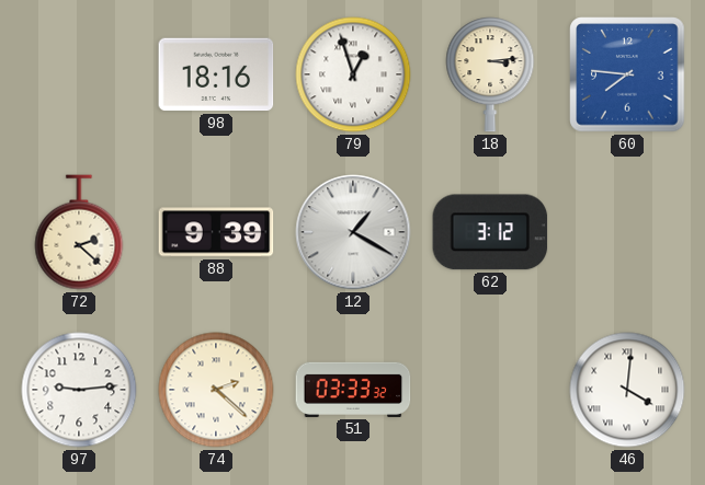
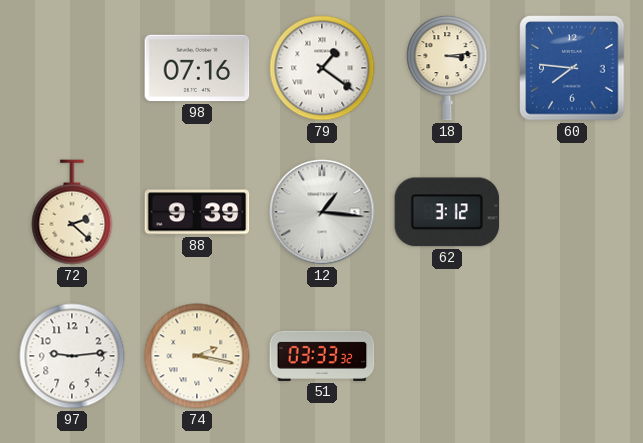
98: 18:16 -> 07:16
79: 12:57 -> 1:21
12: 1:20 -> 1:16
74: 2:22 -> 2:17
46: 4:01 -> none
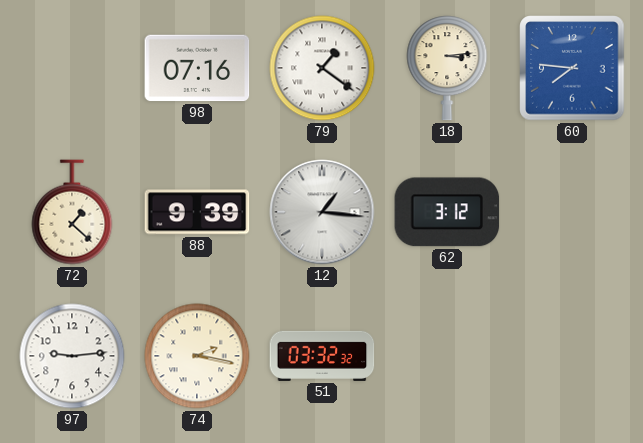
72: 2:22 -> 1:22
51: 03:33 -> 03:32
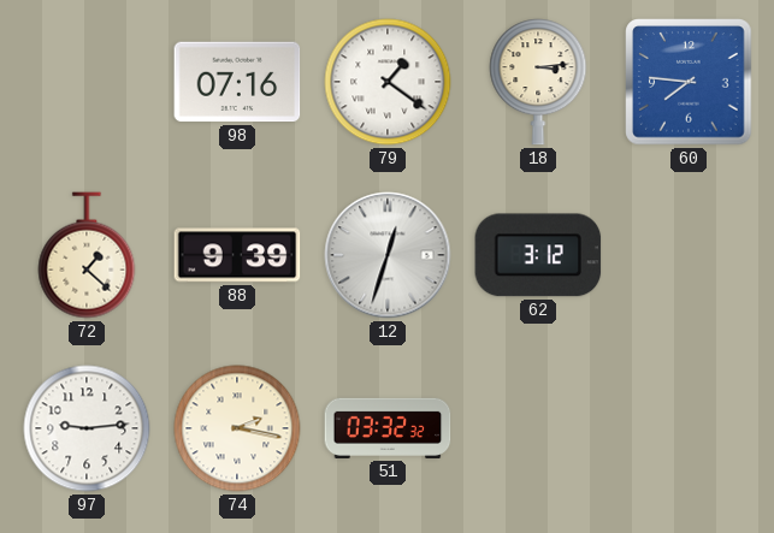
12: 1:16 -> 12:33
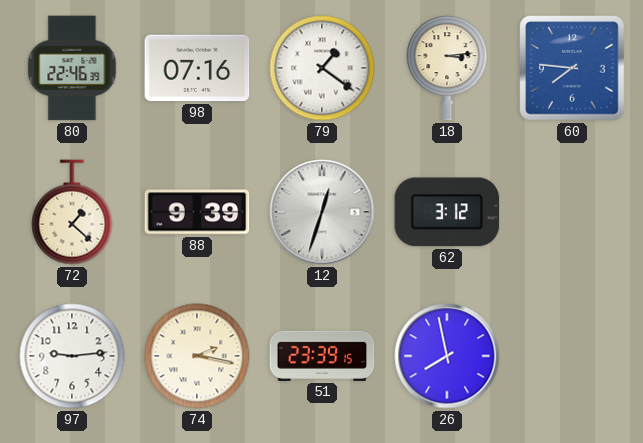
80: none -> 22:46
51: 03:32 -> 23:39
26: none -> 7:58
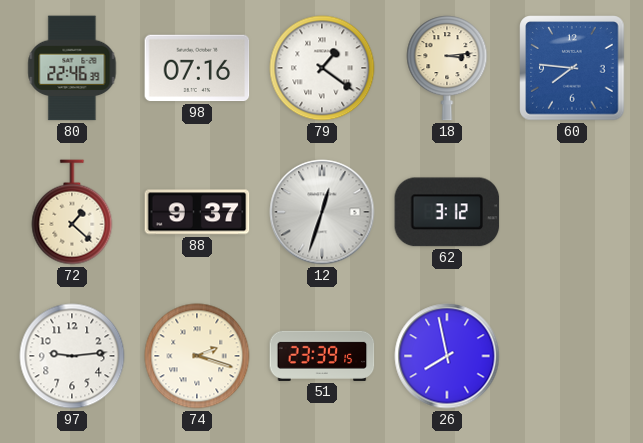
88: 9:39 -> 9:37
74: 2:17 -> 2:18
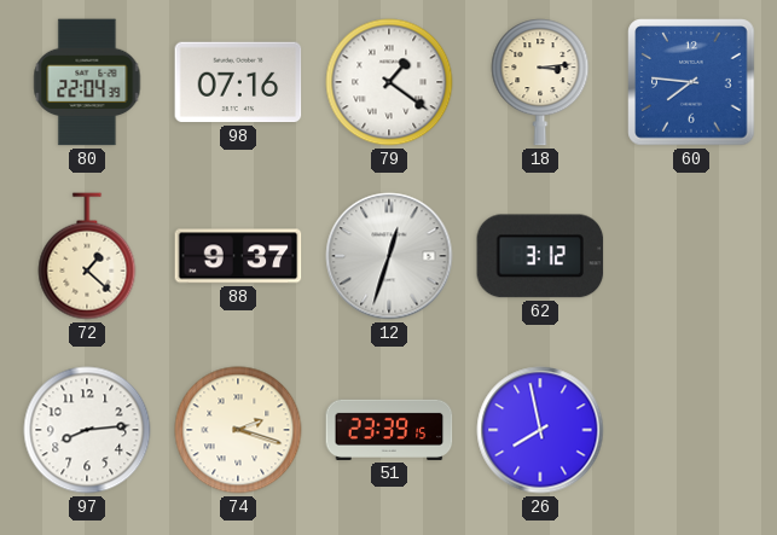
80: 22:46 -> 22:04
97: 9:14 -> 8:14
